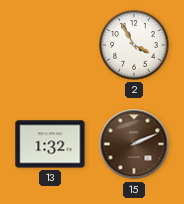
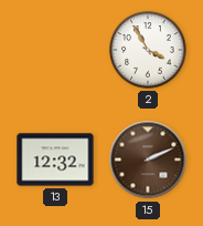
13: 1:32 -> 12:32
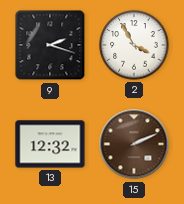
9: none -> 2:18
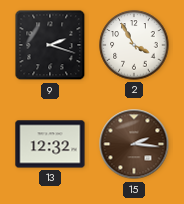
15: 2:11 -> 2:16
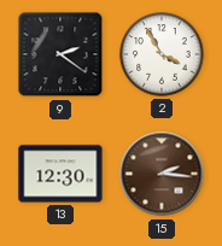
9: 2:18 -> 2:21
13: 12:32 -> 12:30
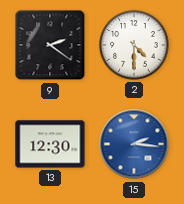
2: 3:55 -> 4:30
15 dial: brown -> blue
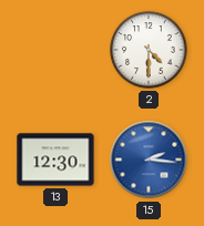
9: 2:21 -> none
